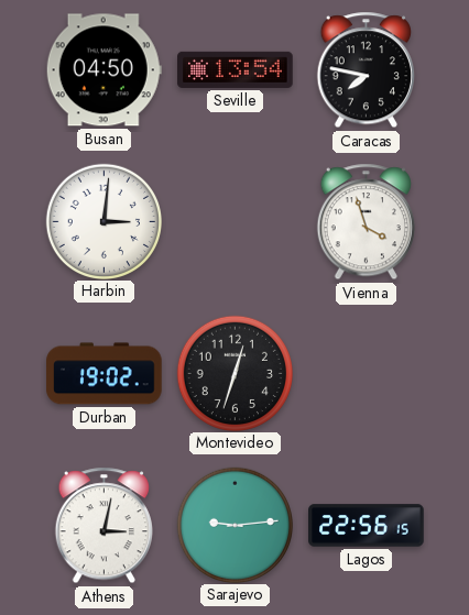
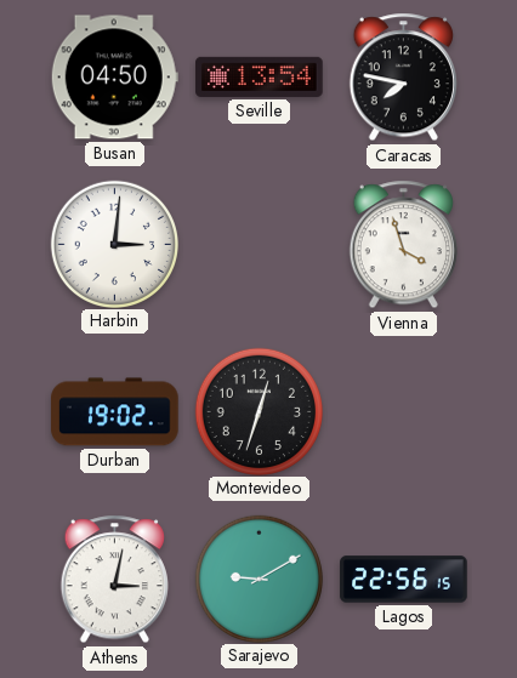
Sarajevo: 9:14 -> 9:10
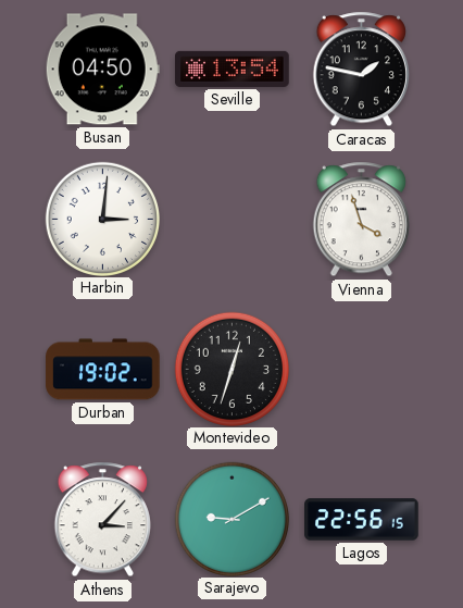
Caracas: 7:47 -> 1:47
Athens: 3:02 -> 3:07
